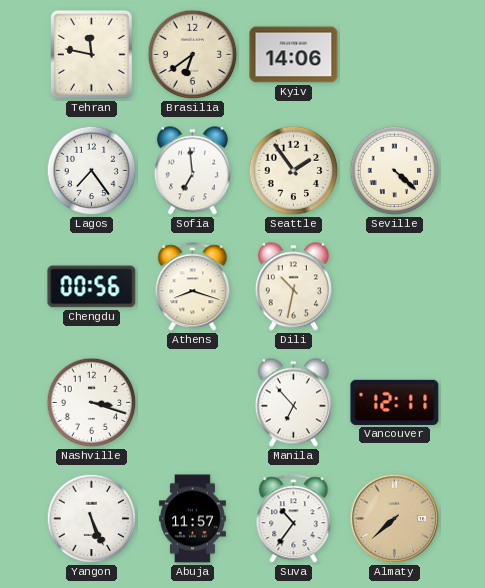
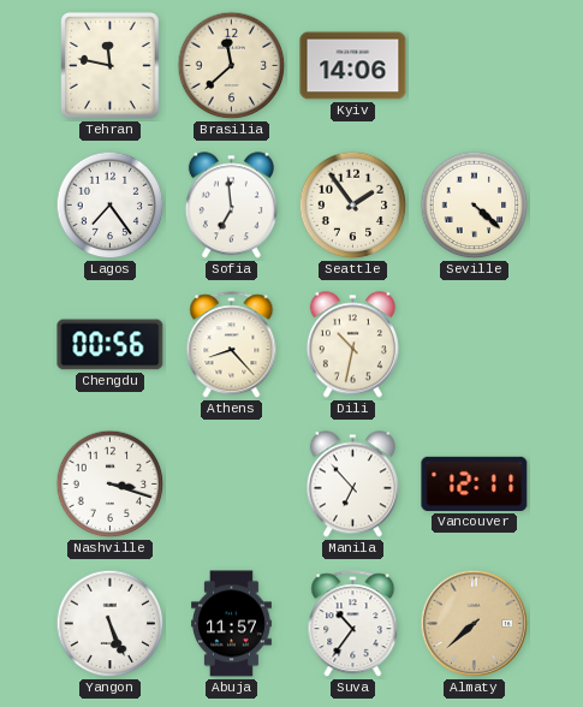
Brasilia: 6:39 -> 11:38
Athens: 8:18 -> 8:23
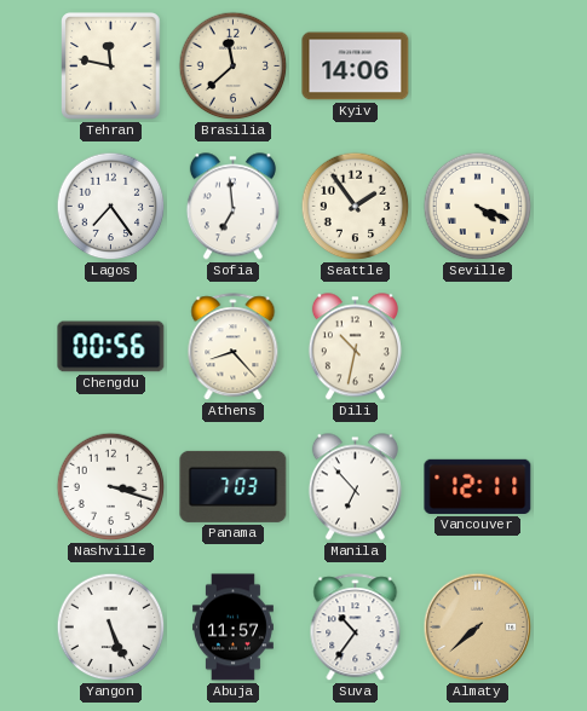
Seville: 4:22 -> 4:19
Panama: none -> 7:03
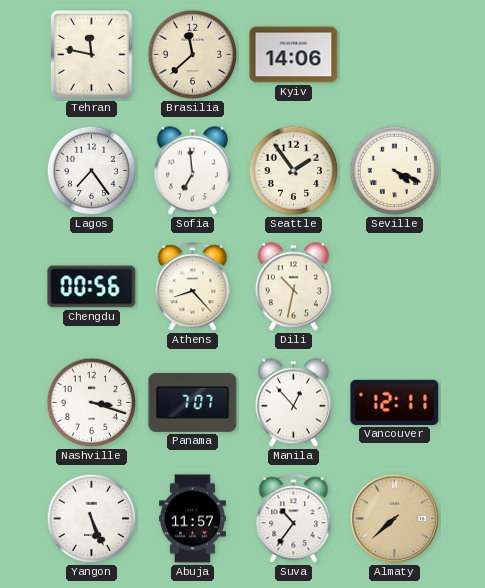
Panama: 7:03 -> 7:07
Manila: 6:53 -> 12:53
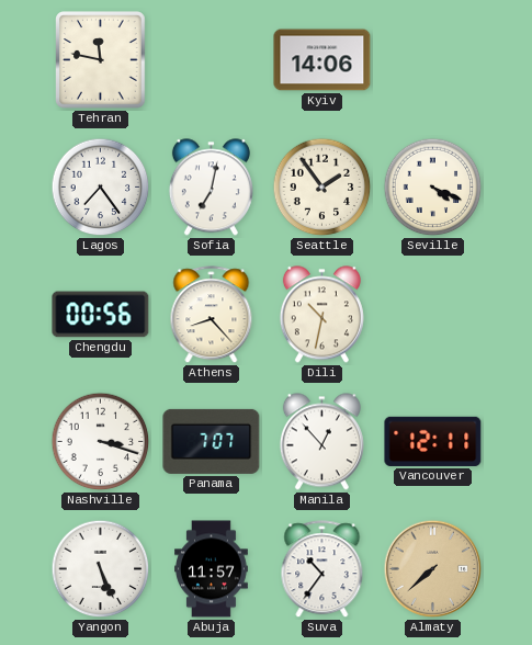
Brasilia: 11:38 -> none
Sofia: 6:59 -> 7:02
